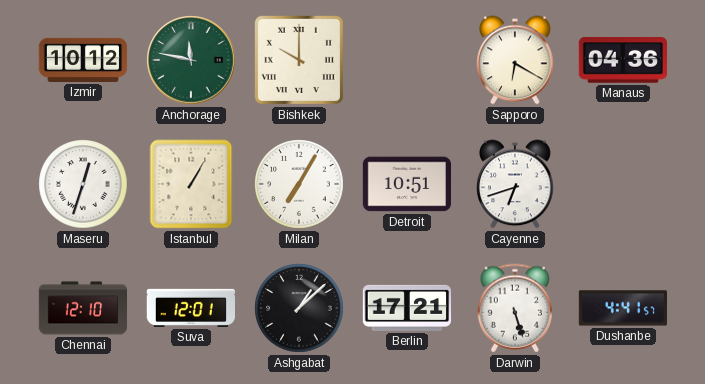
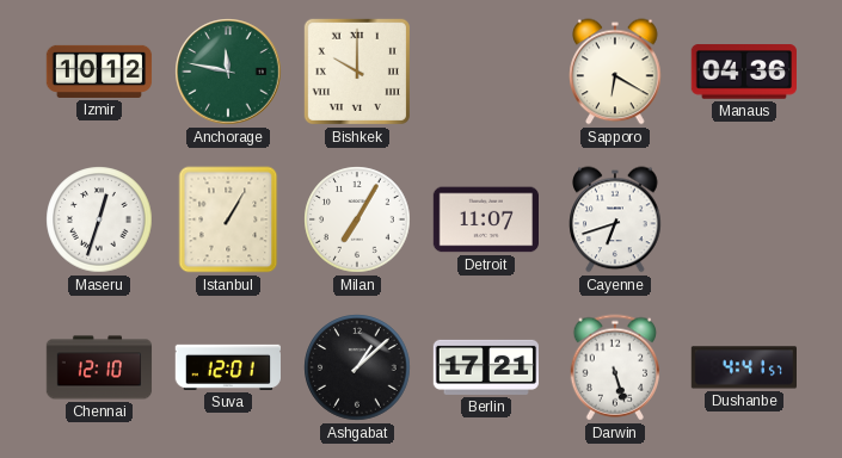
Detroit: 10:51 -> 11:07
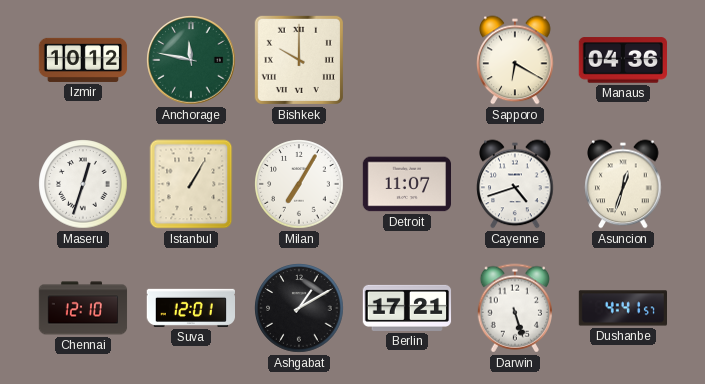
Cayenne: 6:42 -> 4:42
Asuncion: none -> 12:33
Ashgabat: 1:08 -> 1:10
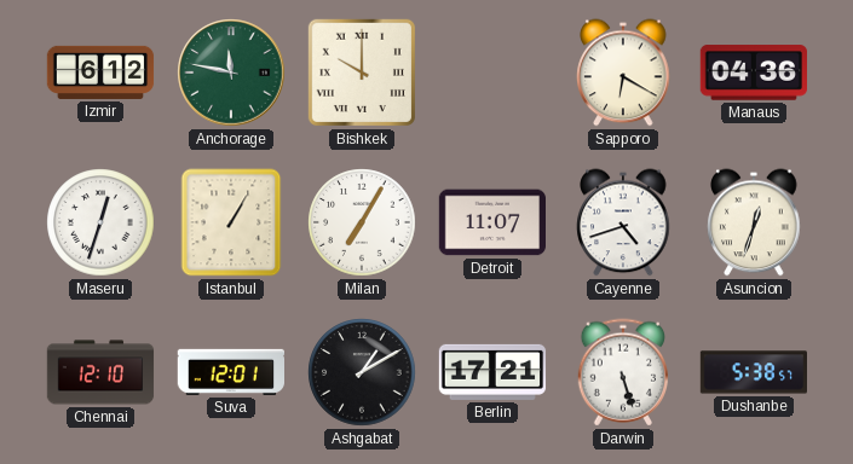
Izmir: 10:12 -> 6:12
Dushanbe: 4:41 -> 5:38
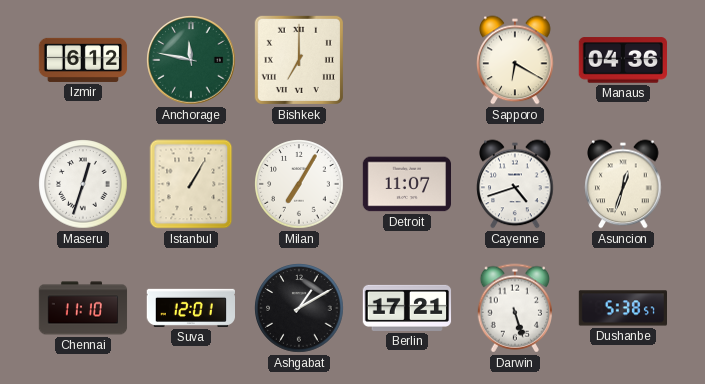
Bishkek: 10:00 -> 7:00
Chennai: 12:10 -> 11:10
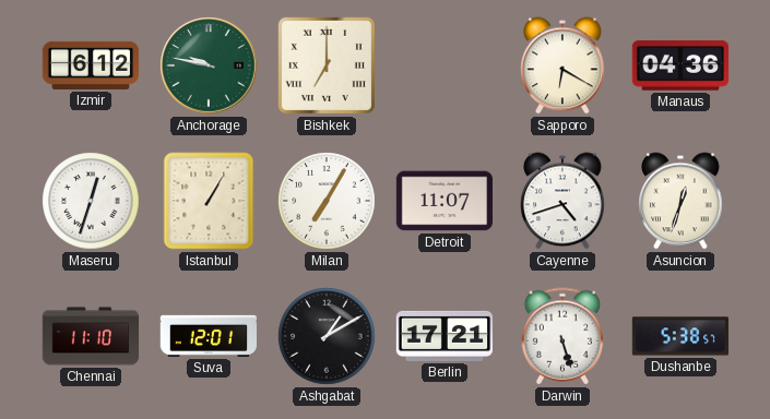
Anchorage: 11:47 -> 9:47
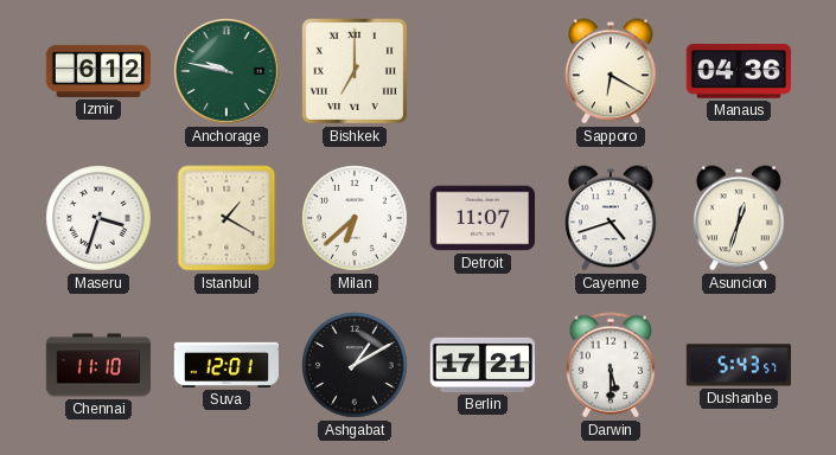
Maseru: 12:33 -> 3:33
Istanbul: 1:05 -> 1:20
Milan: 7:05 -> 6:38
Darwin: 5:27 -> 5:30
Dushanbe: 5:38 -> 5:43
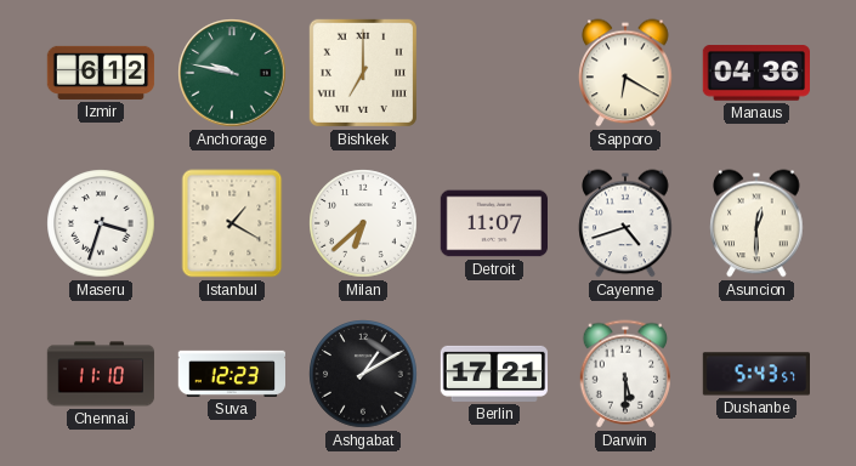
Asuncion: 12:33 -> 12:30
Suva: 12:01 -> 12:23
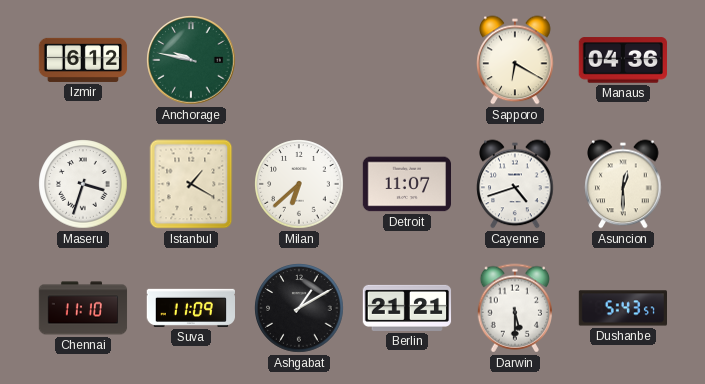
Bishkek: 7:00 -> none
Suva: 12:23 -> 11:09
Berlin: 17:21 -> 21:21
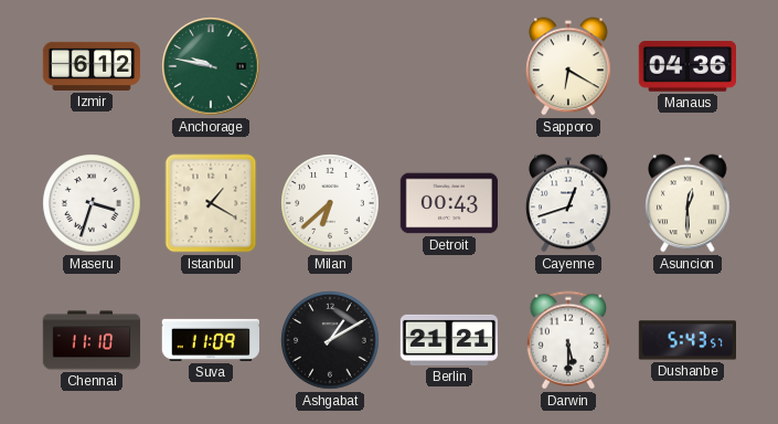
Detroit: 11:07 -> 00:43
Cayenne: 4:42 -> 12:42
